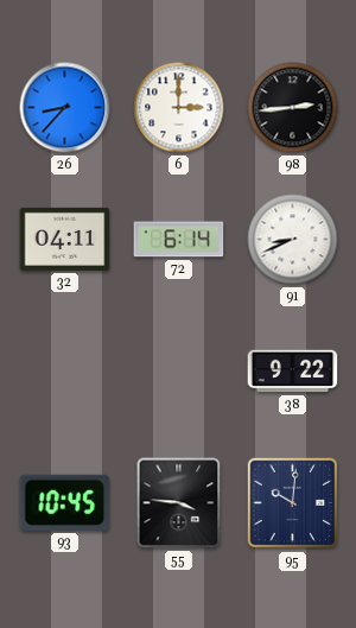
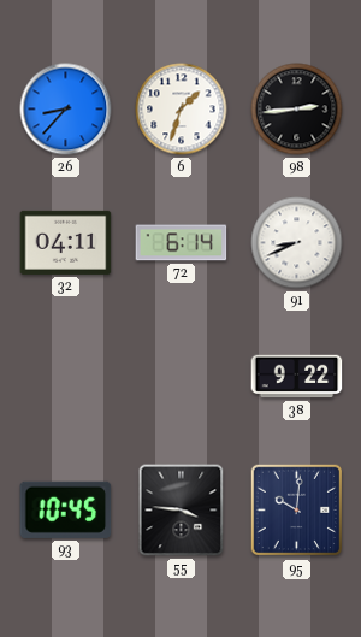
6: 3:00 -> 1:33
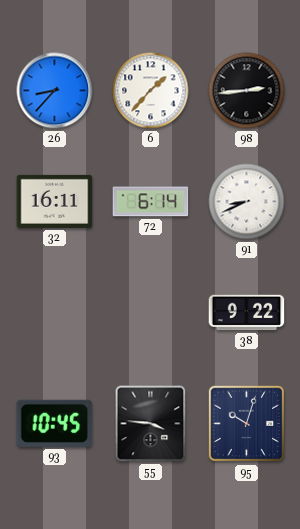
6: 1:33 -> 1:37
32: 04:11 -> 16:11
95: 10:01 -> 10:03
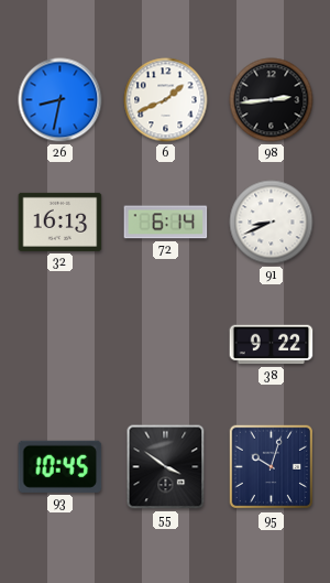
26: 8:37 -> 8:32
6: 1:37 -> 1:41
32: 16:11 -> 16:13
55: 3:46 -> 3:51
